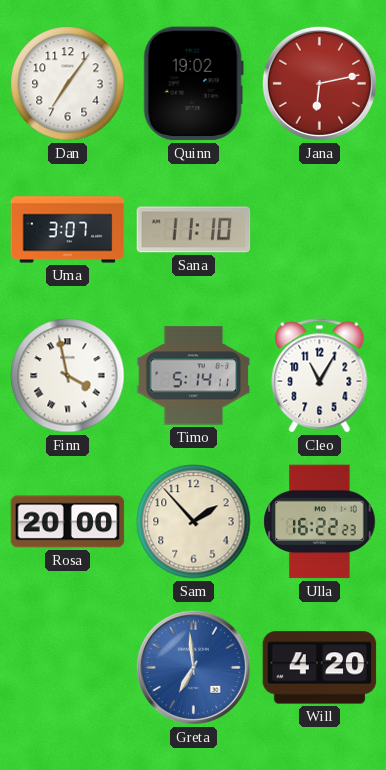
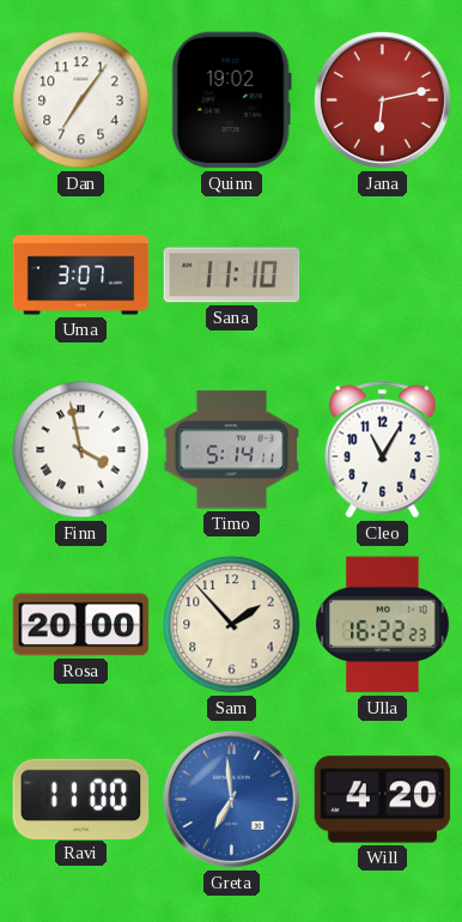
Ravi: none -> 11:00
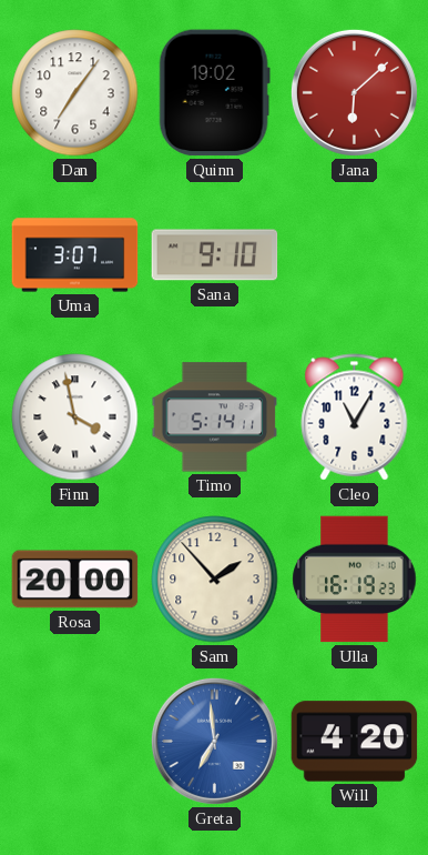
Jana: 6:13 -> 6:08
Sana: 11:10 -> 9:10
Ulla: 16:22 -> 16:19
Ravi: 11:00 -> none
